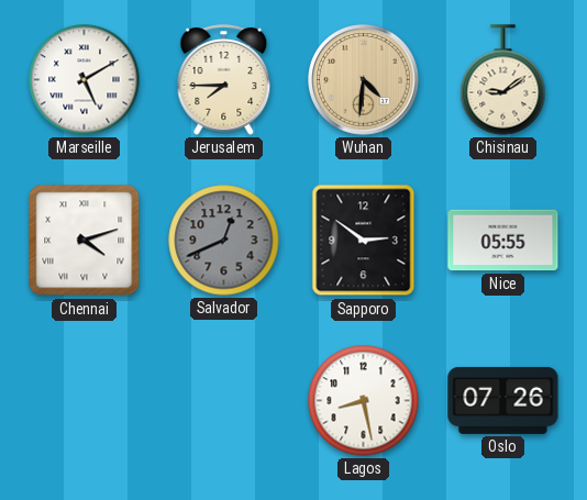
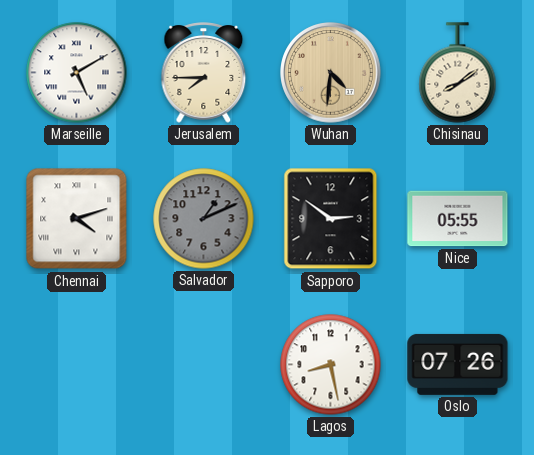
Chisinau: 9:09 -> 8:09
Salvador: 12:41 -> 1:11
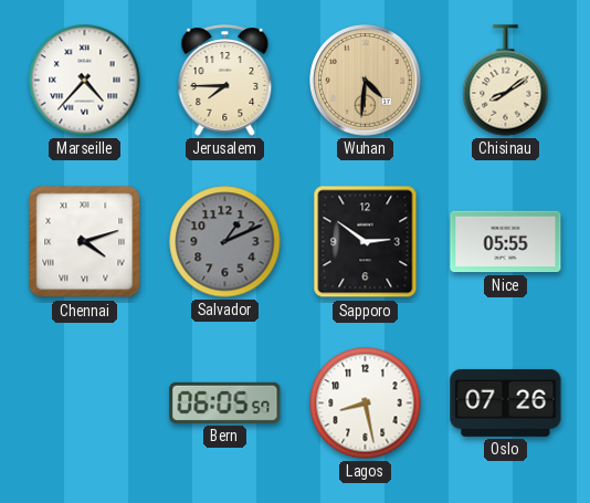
Marseille: 5:10 -> 4:37
Bern: none -> 06:05
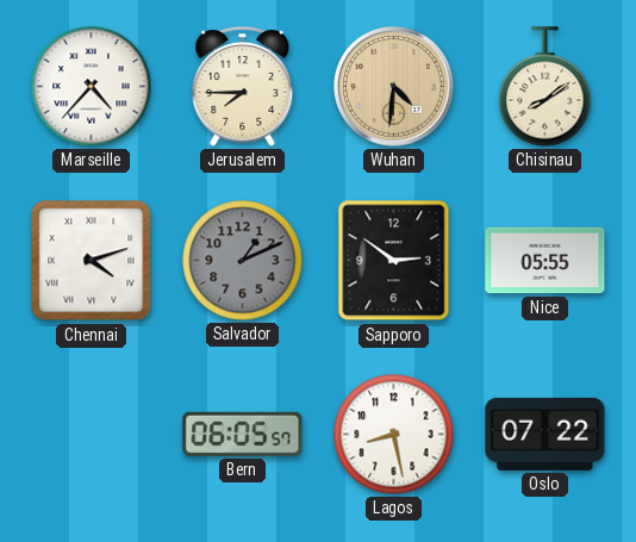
Oslo: 07:26 -> 07:22
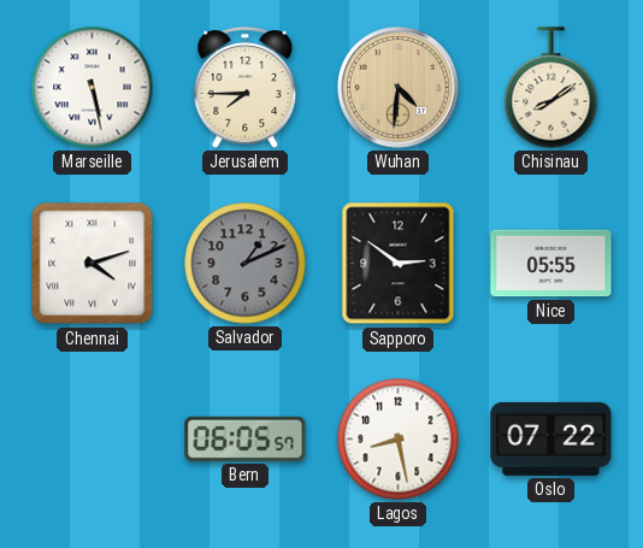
Marseille: 4:37 -> 5:28
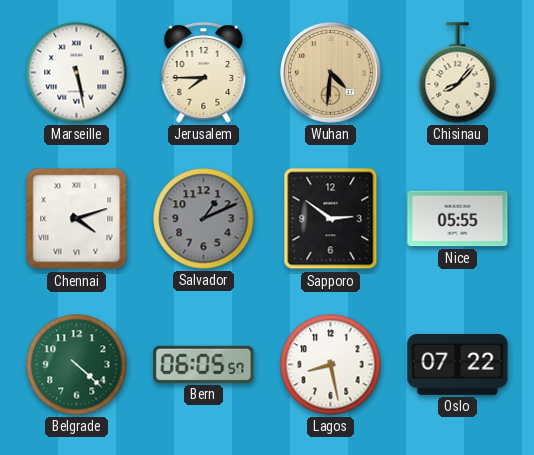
Chisinau: 8:09 -> 8:07
Belgrade: none -> 4:22
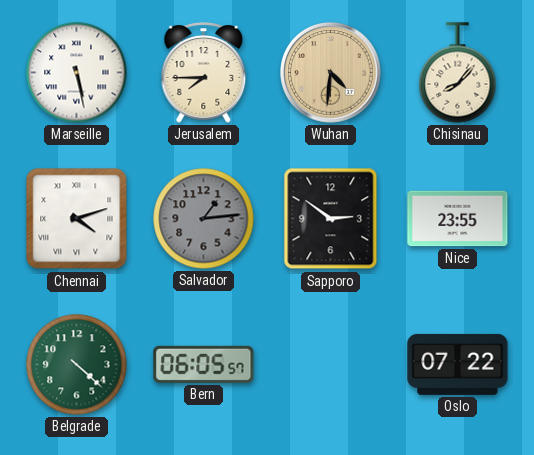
Salvador: 1:11 -> 1:14
Nice: 05:55 -> 23:55
Lagos: 8:28 -> none
